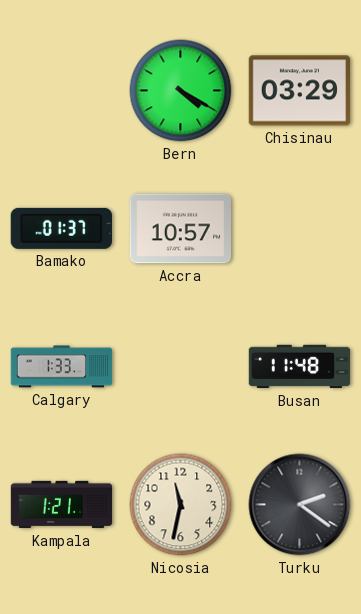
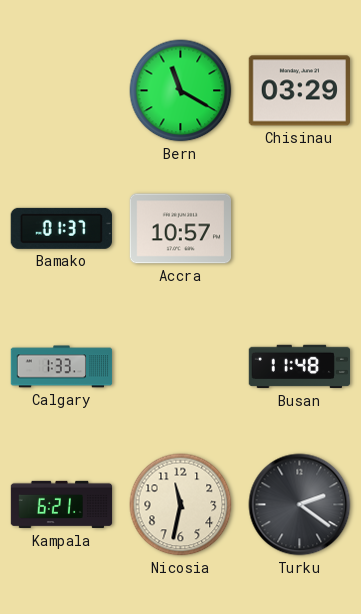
Bern: 4:20 -> 11:20
Kampala: 1:21 -> 6:21
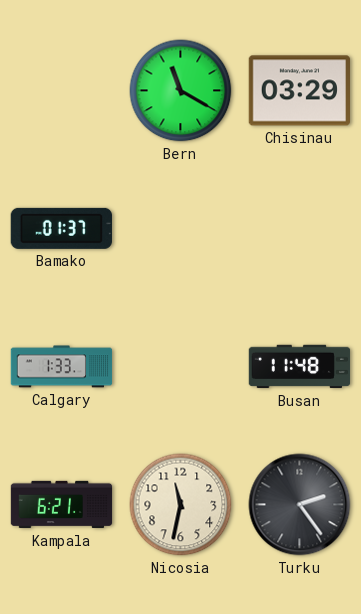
Accra: 10:57 -> none
Turku: 2:21 -> 2:24
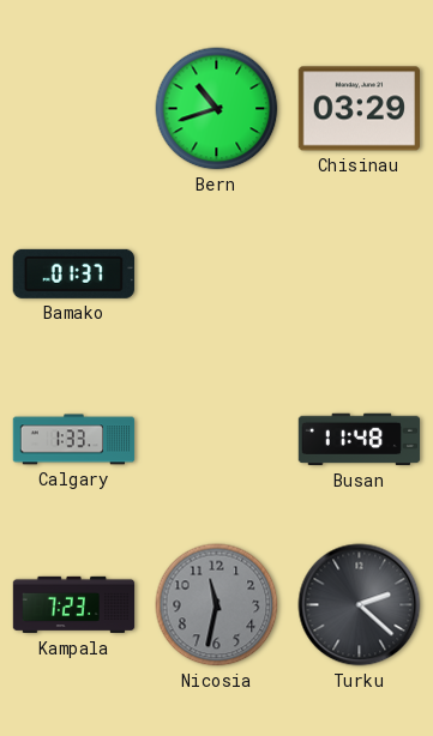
Bern: 11:20 -> 10:42
Kampala: 6:21 -> 7:23
Nicosia dial: cream -> grey
Turku: 2:24 -> 2:22
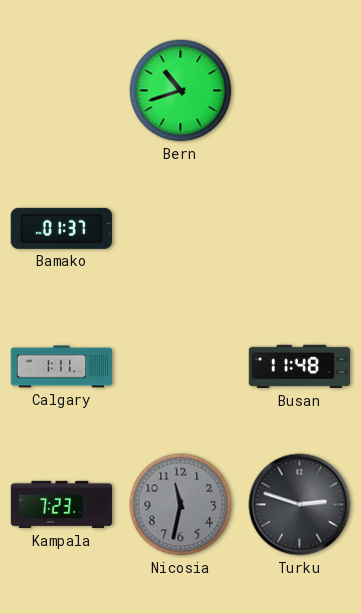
Chisinau: 03:29 -> none
Calgary: 1:33 -> 1:11
Turku: 2:22 -> 2:48
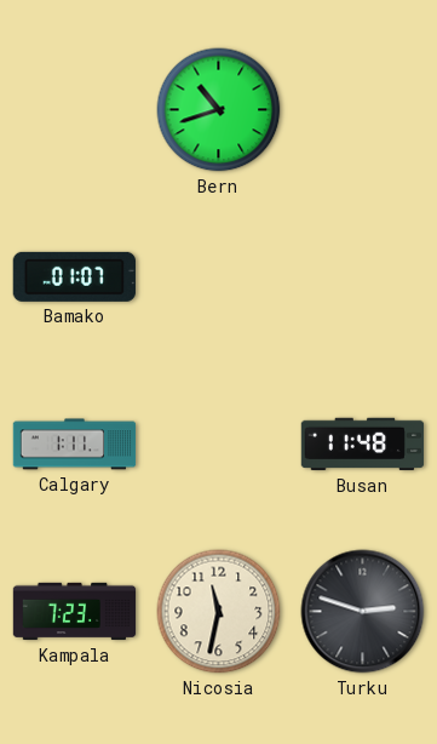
Bamako: 01:37 -> 01:07
Nicosia dial: grey -> cream
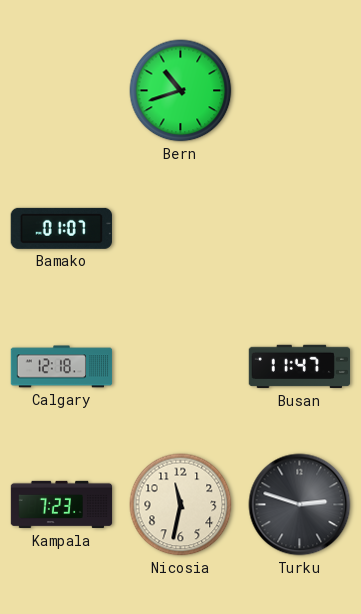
Calgary: 1:11 -> 12:18
Busan: 11:48 -> 11:47
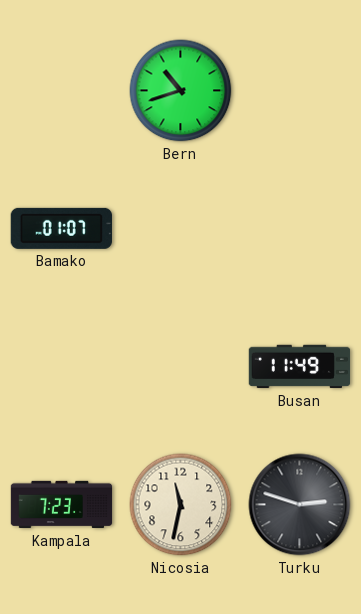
Calgary: 12:18 -> none
Busan: 11:47 -> 11:49
